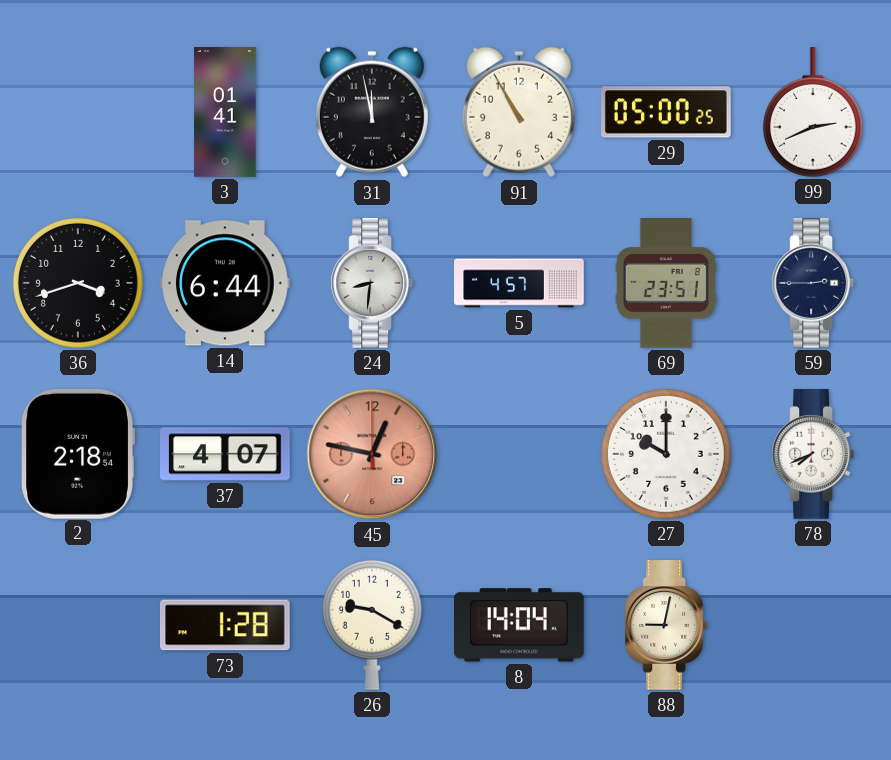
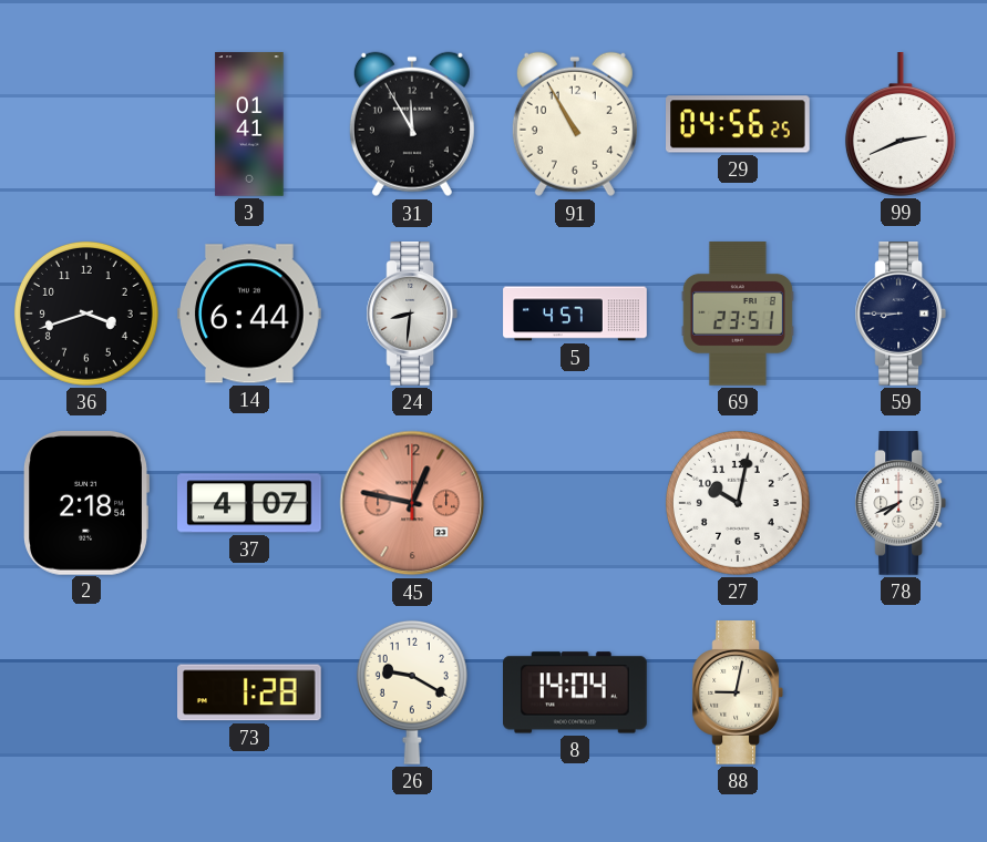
31: 11:58 -> 11:55
29: 05:00 -> 04:56
59: 2:45 -> 8:45
27: 10:00 -> 10:02
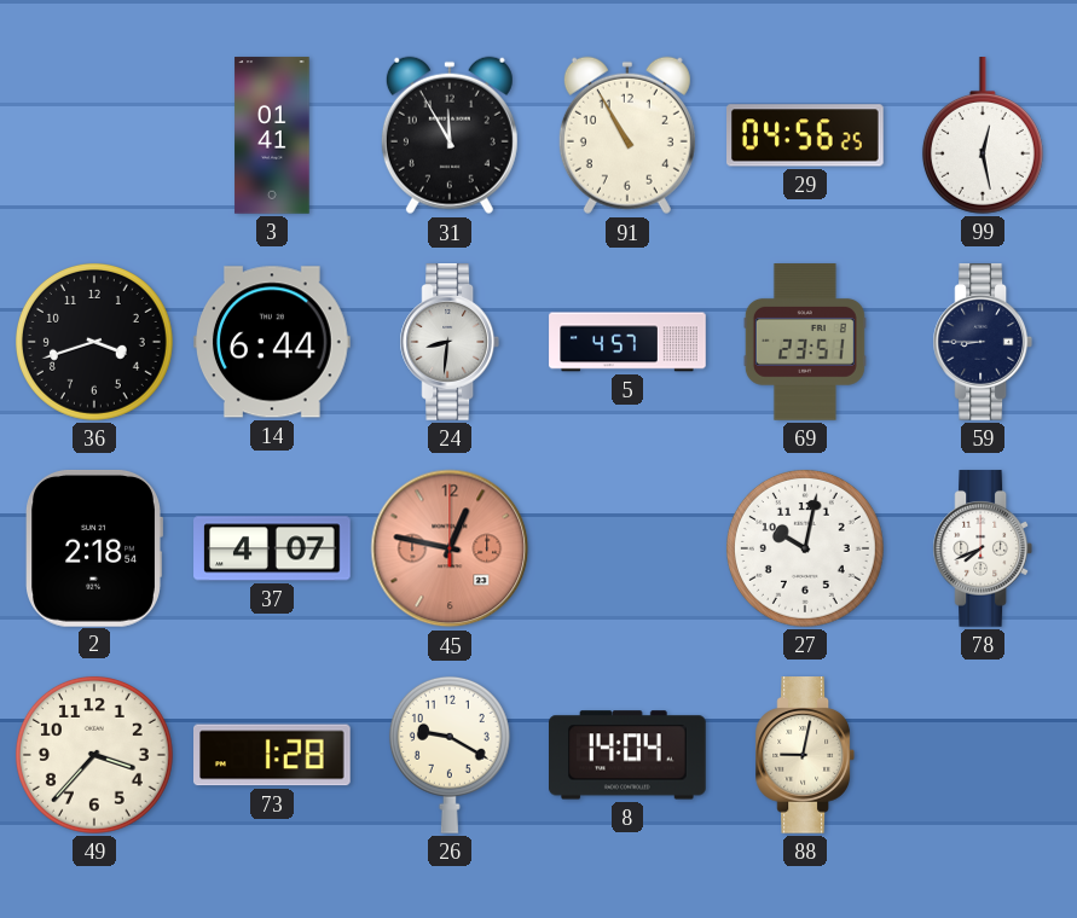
99: 2:41 -> 12:28
49: none -> 3:37
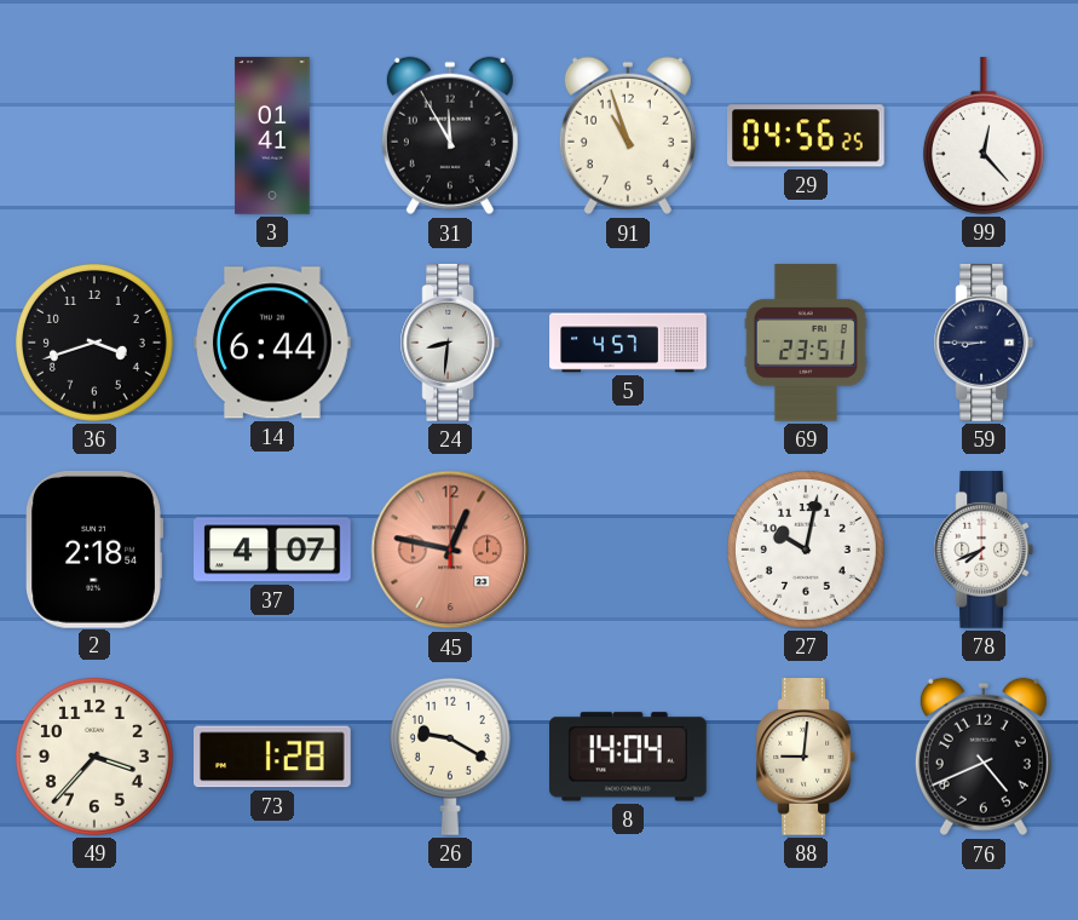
91: 10:55 -> 10:57
99: 12:28 -> 12:23
88: 9:02 -> 9:01
76: none -> 4:41
